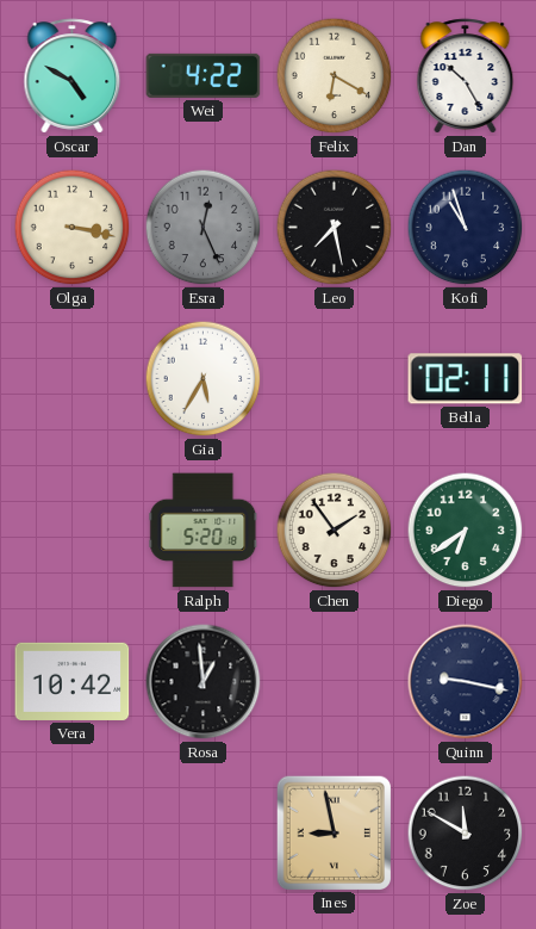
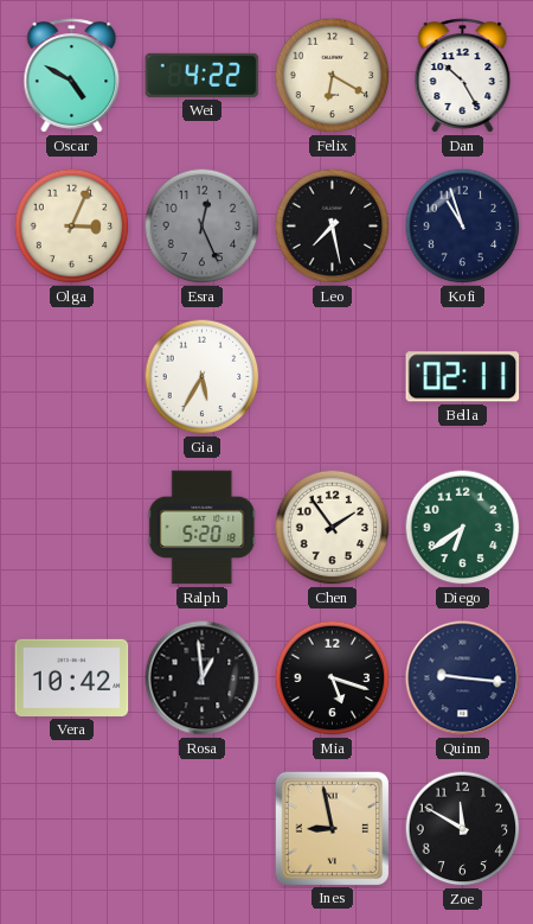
Olga: 3:17 -> 3:04
Mia: none -> 5:18
Quinn: 9:17 -> 9:16
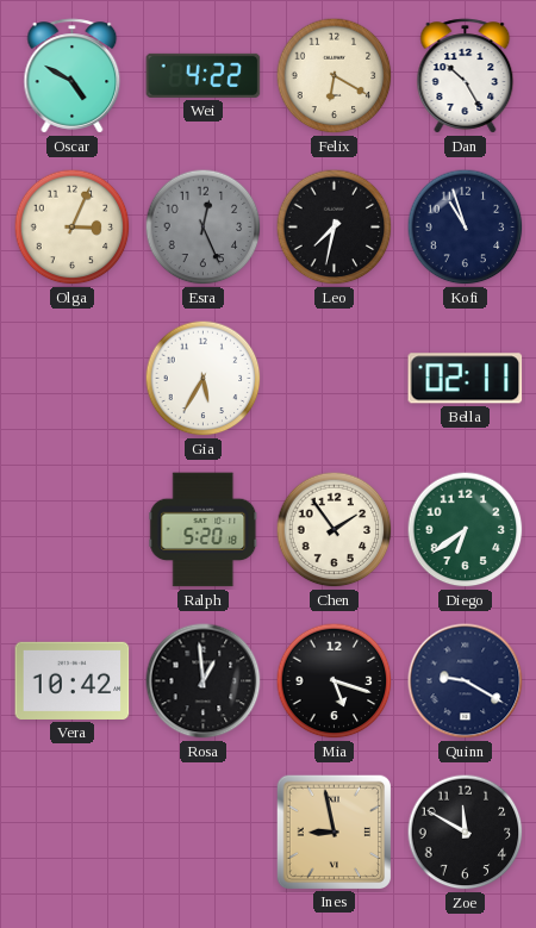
Leo: 7:28 -> 7:32
Quinn: 9:16 -> 9:20
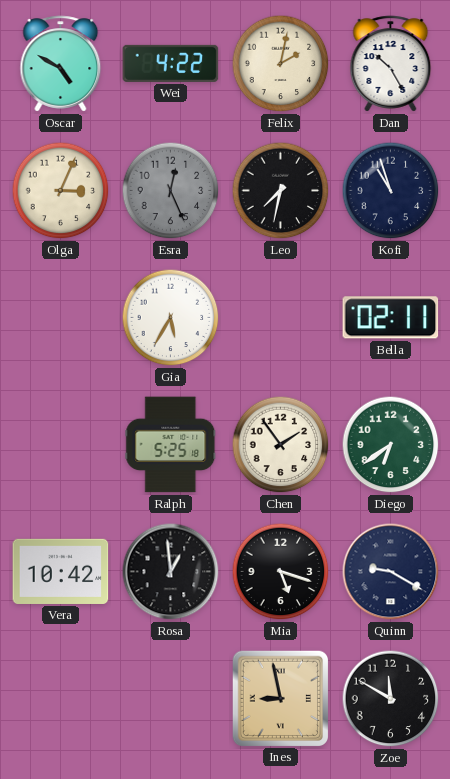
Felix: 6:20 -> 2:02
Ralph: 5:20 -> 5:25
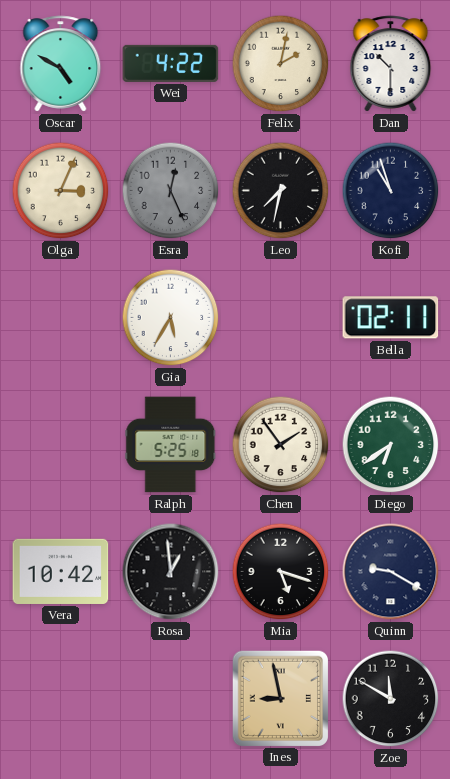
Dan: 10:25 -> 10:30
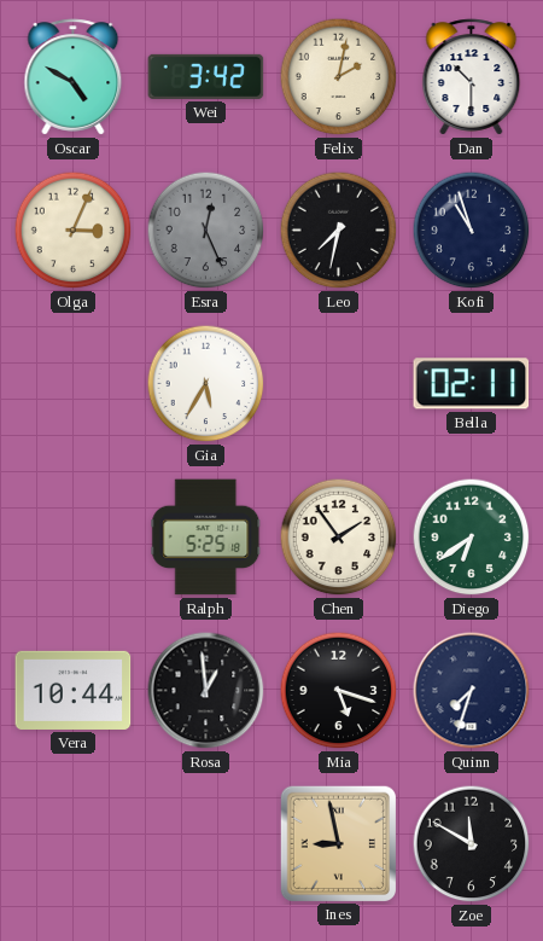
Wei: 4:22 -> 3:42
Vera: 10:42 -> 10:44
Quinn: 9:20 -> 7:33
